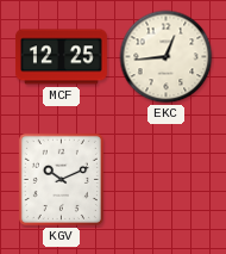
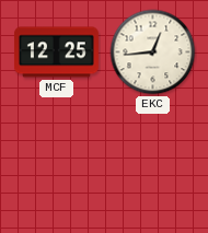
KGV: 10:11 -> none
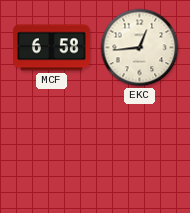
MCF: 12:25 -> 6:58
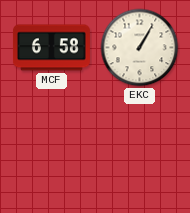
EKC: 12:44 -> 1:05
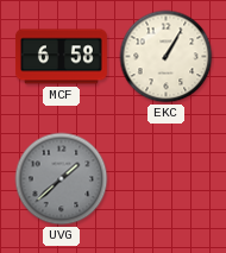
UVG: none -> 1:38
